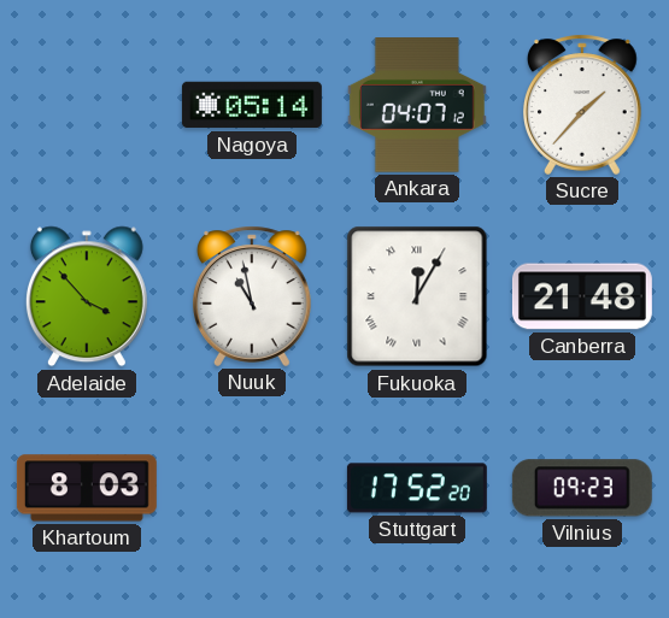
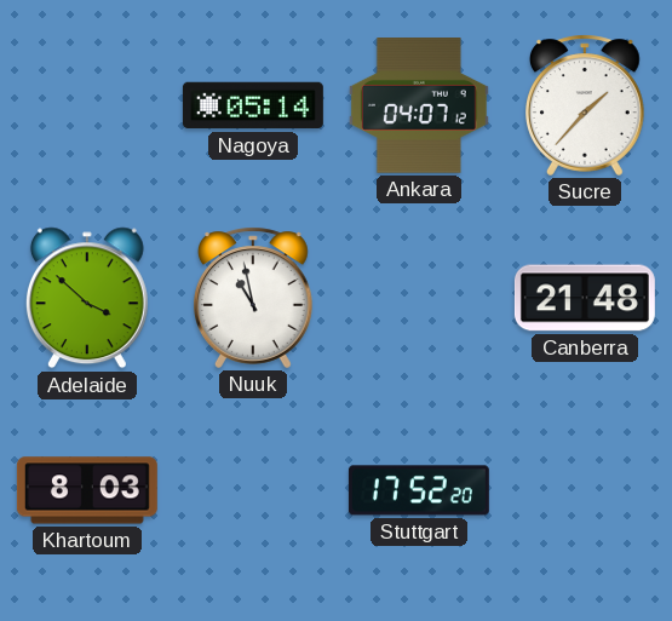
Adelaide: 3:53 -> 3:52
Fukuoka: 12:05 -> none
Vilnius: 09:23 -> none
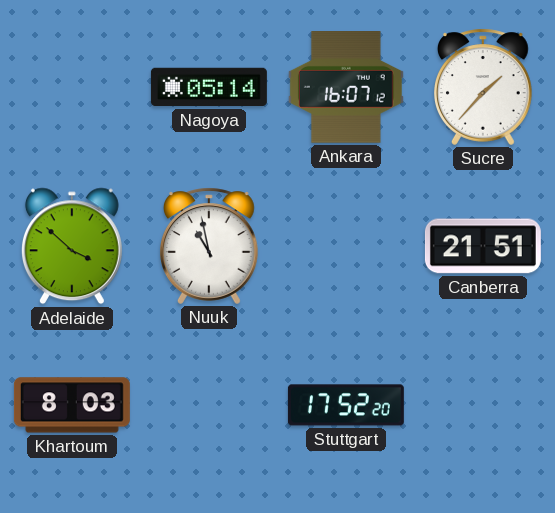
Ankara: 04:07 -> 16:07
Canberra: 21:48 -> 21:51
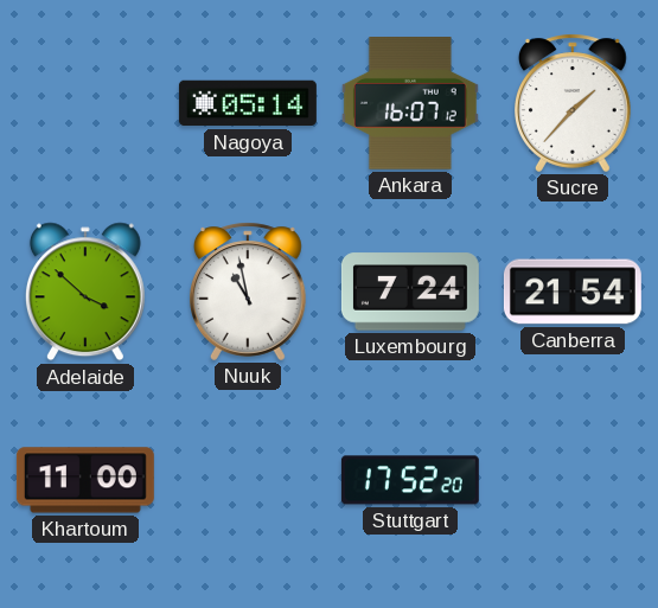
Luxembourg: none -> 7:24
Canberra: 21:51 -> 21:54
Khartoum: 8:03 -> 11:00
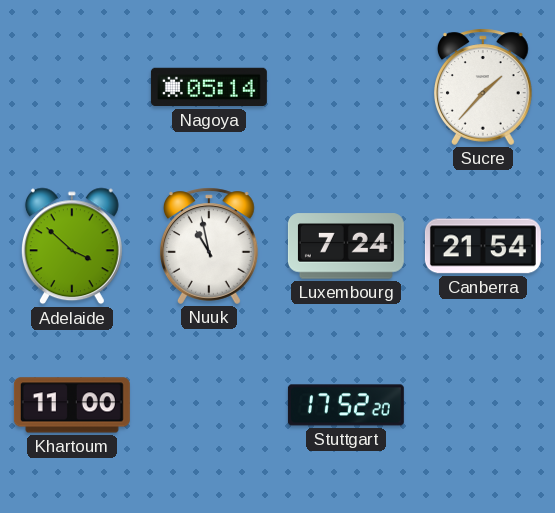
Ankara: 16:07 -> none
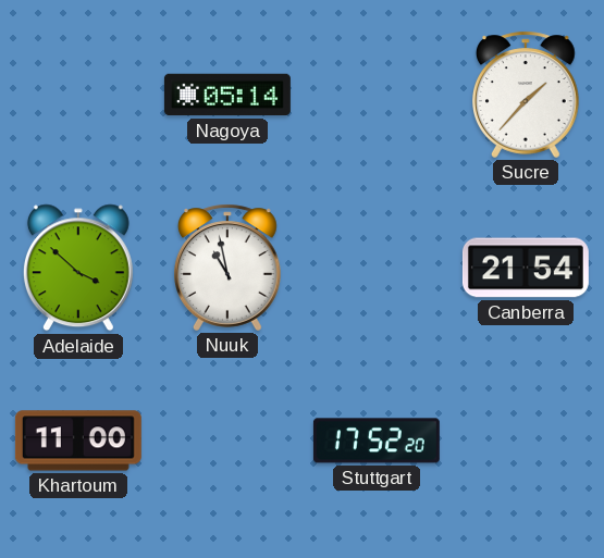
Luxembourg: 7:24 -> none
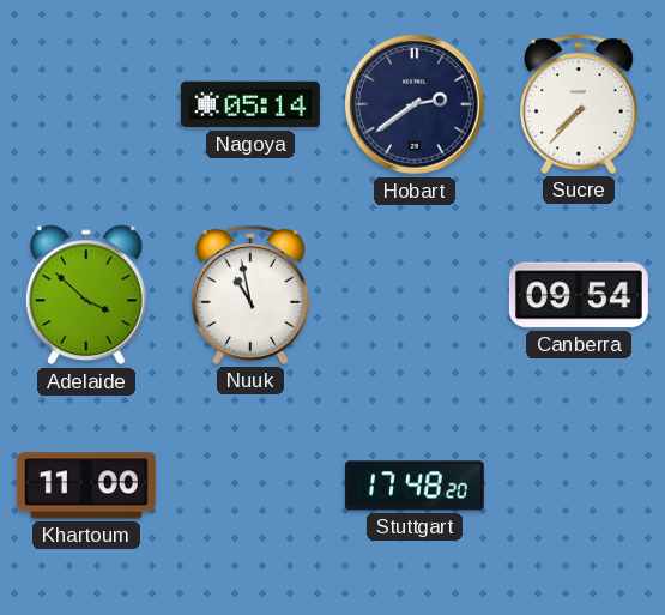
Hobart: none -> 2:39
Sucre: 1:37 -> 7:37
Canberra: 21:54 -> 09:54
Stuttgart: 17:52 -> 17:48
